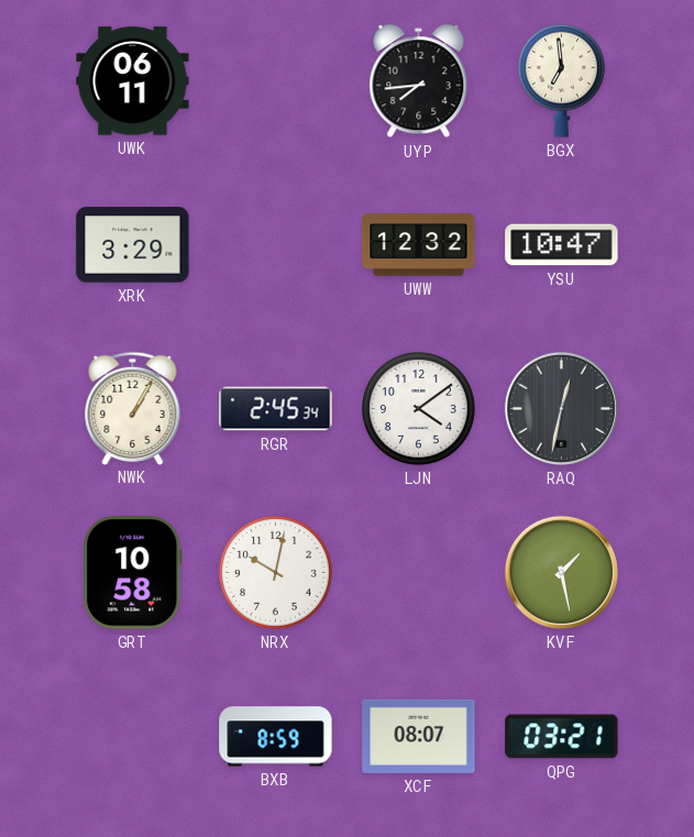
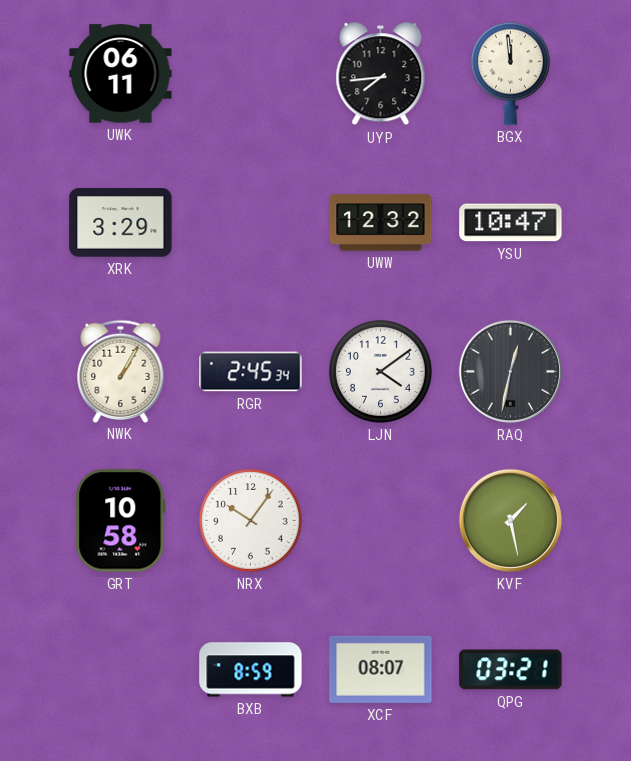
BGX: 6:59 -> 11:59
NRX: 10:02 -> 10:06
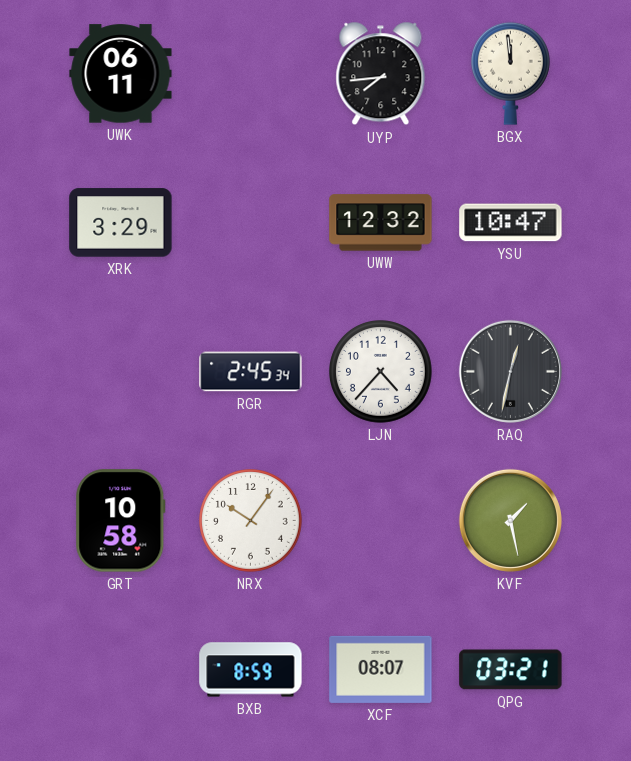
NWK: 1:05 -> none
LJN: 4:09 -> 4:37
